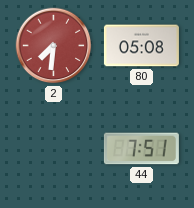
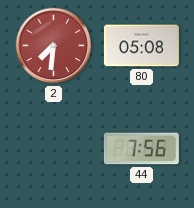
44: 7:51 -> 7:56
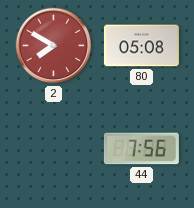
2: 7:31 -> 7:50
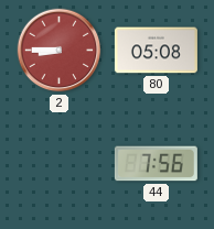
2: 7:50 -> 8:45
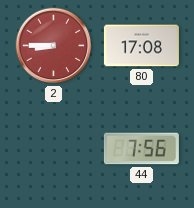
80: 05:08 -> 17:08
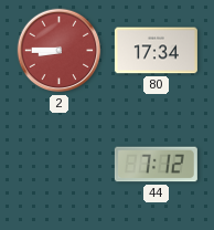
80: 17:08 -> 17:34
44: 7:56 -> 7:12
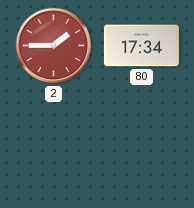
2: 8:45 -> 1:45
44: 7:12 -> none
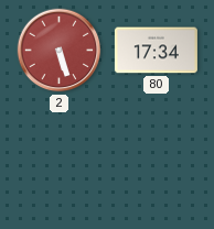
2: 1:45 -> 5:27
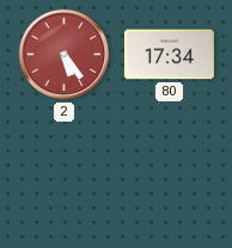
2: 5:27 -> 5:24
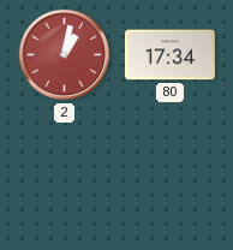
2: 5:24 -> 1:02
